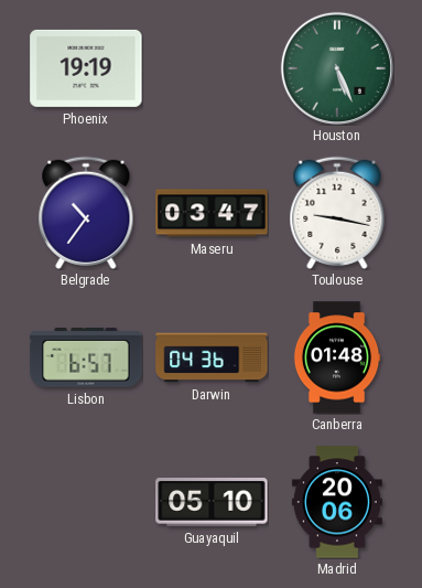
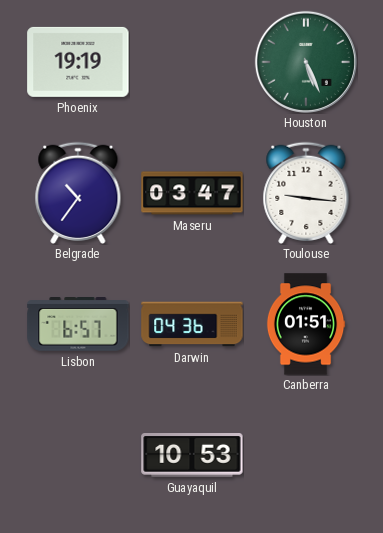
Toulouse: 9:17 -> 9:16
Canberra: 01:48 -> 01:51
Guayaquil: 05:10 -> 10:53
Madrid: 20:06 -> none
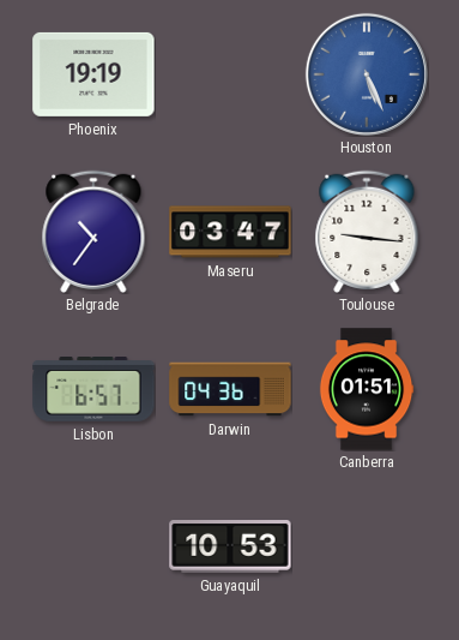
Houston dial: green -> blue
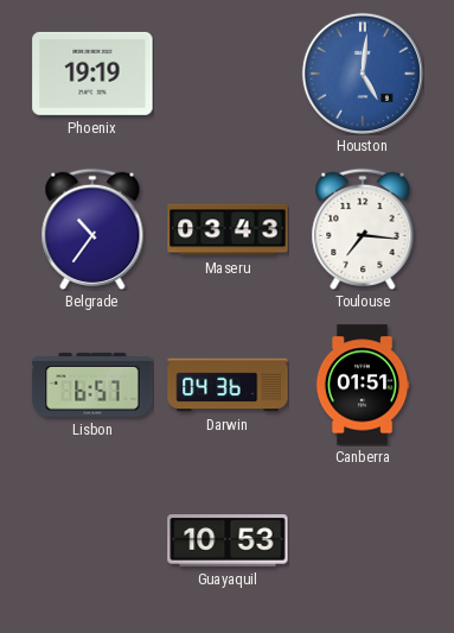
Houston: 5:26 -> 5:01
Maseru: 03:47 -> 03:43
Toulouse: 9:16 -> 7:16
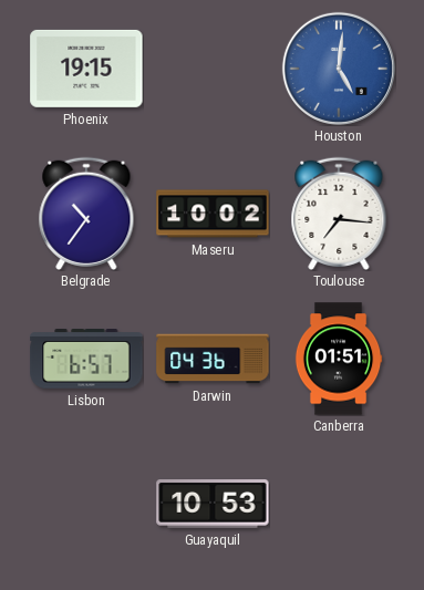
Phoenix: 19:19 -> 19:15
Maseru: 03:43 -> 10:02
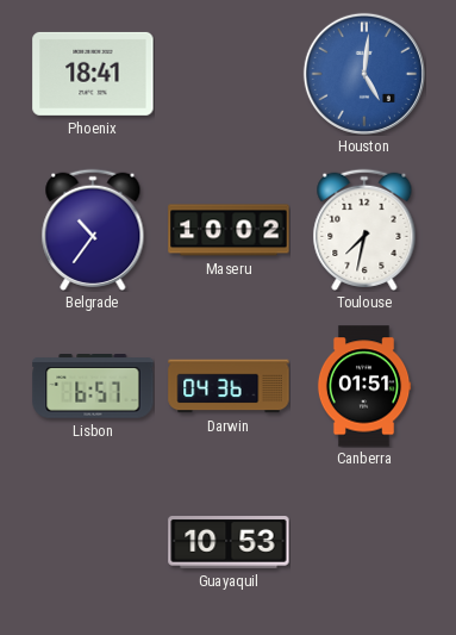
Phoenix: 19:15 -> 18:41
Toulouse: 7:16 -> 7:32
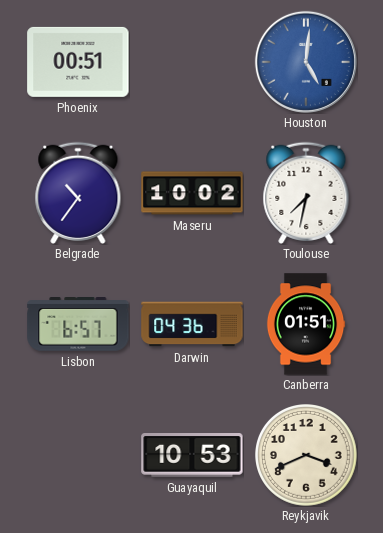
Phoenix: 18:41 -> 00:51
Reykjavik: none -> 3:41
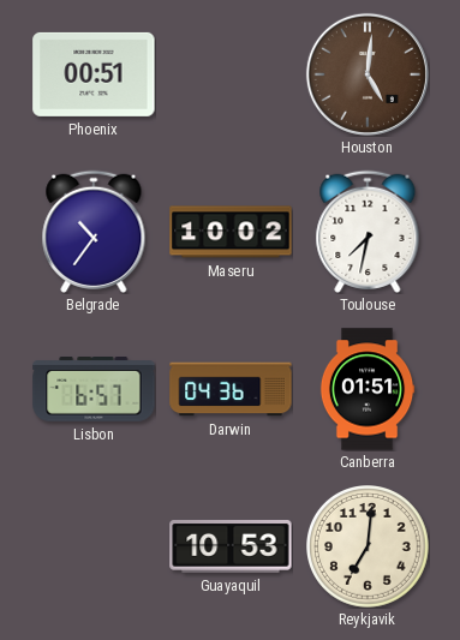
Houston dial: blue -> brown
Reykjavik: 3:41 -> 7:01
